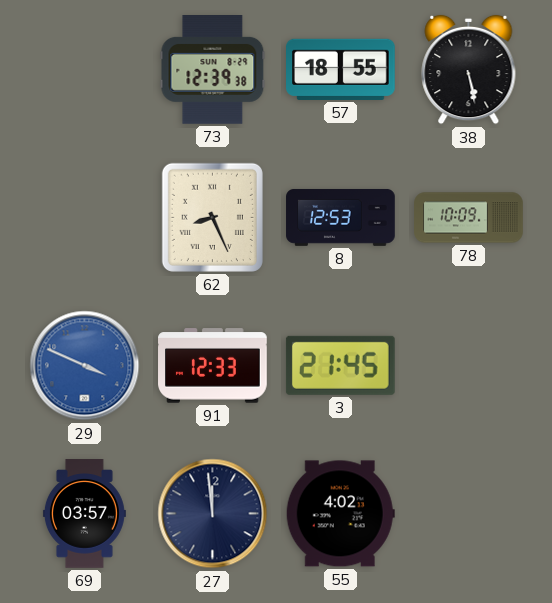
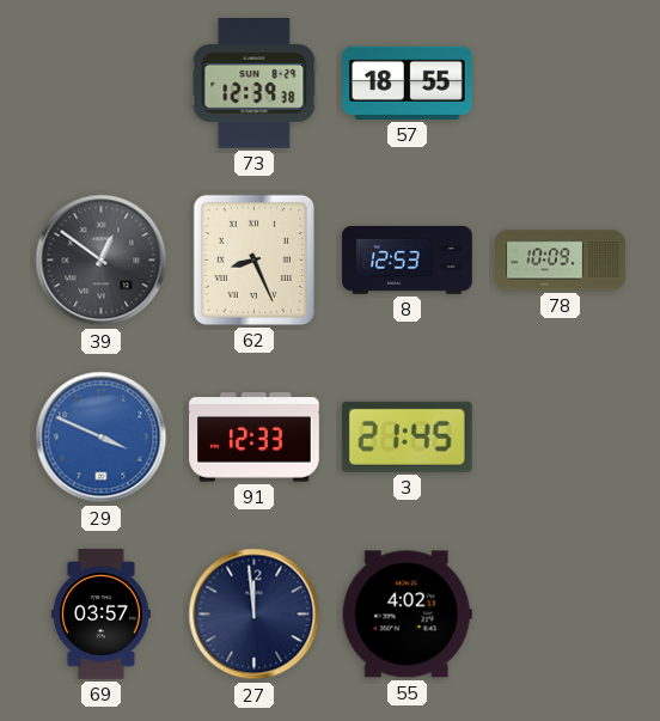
38: 5:28 -> none
39: none -> 12:51
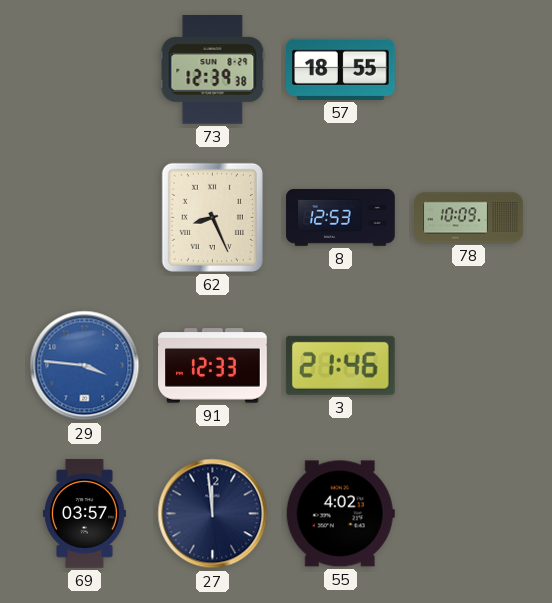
39: 12:51 -> none
29: 3:49 -> 3:46
3: 21:45 -> 21:46
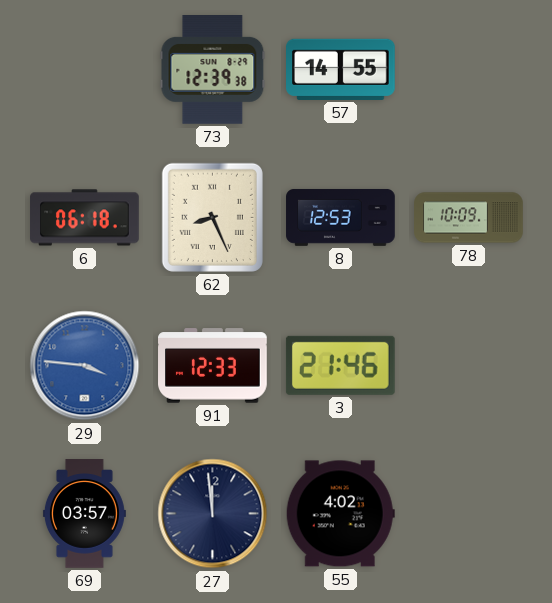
57: 18:55 -> 14:55
6: none -> 06:18
